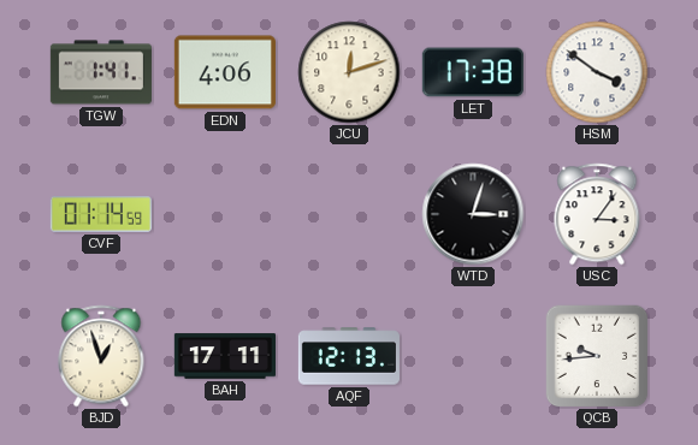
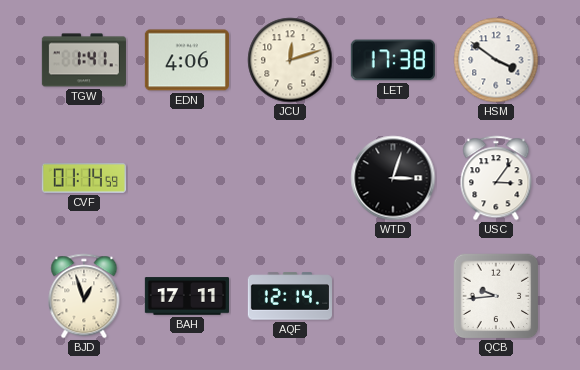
AQF: 12:13 -> 12:14
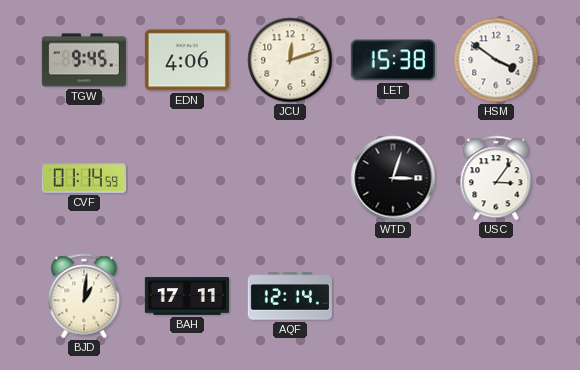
TGW: 1:41 -> 9:45
LET: 17:38 -> 15:38
BJD: 12:57 -> 1:01
QCB: 9:44 -> none
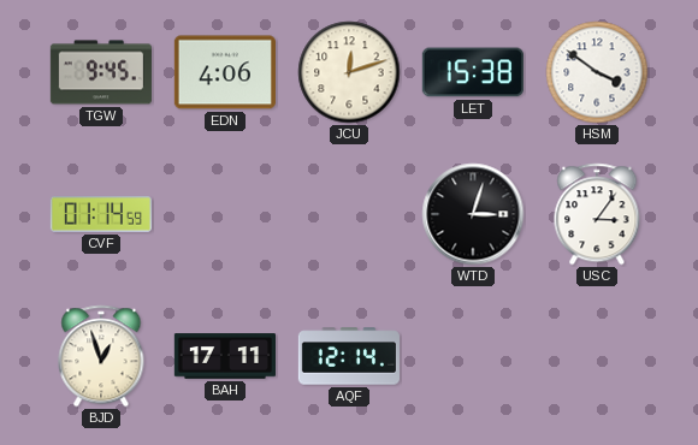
BJD: 1:01 -> 12:57
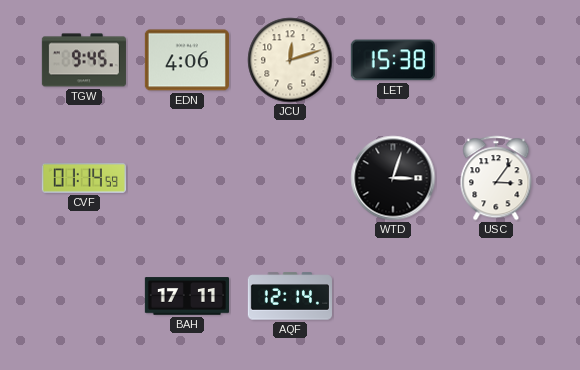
HSM: 3:51 -> none
BJD: 12:57 -> none
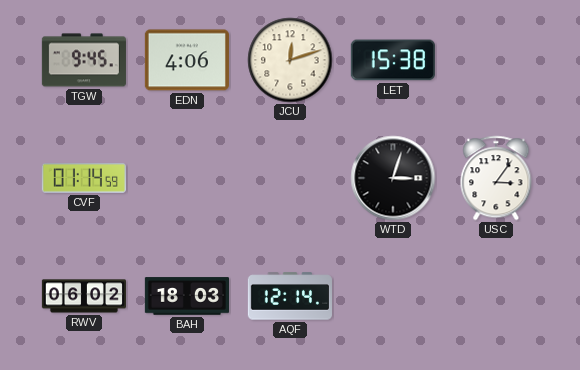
RWV: none -> 06:02
BAH: 17:11 -> 18:03
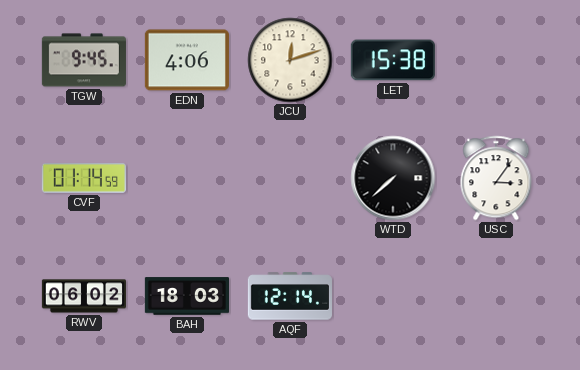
WTD: 3:03 -> 7:38
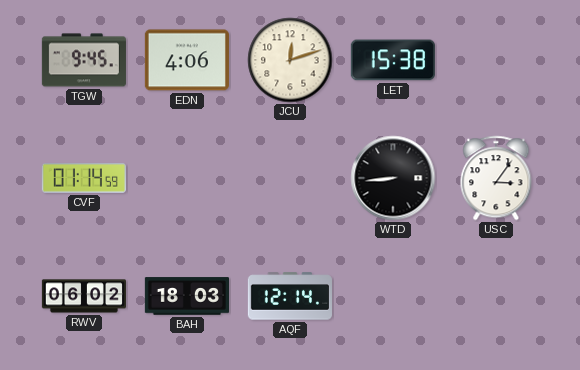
WTD: 7:38 -> 8:44
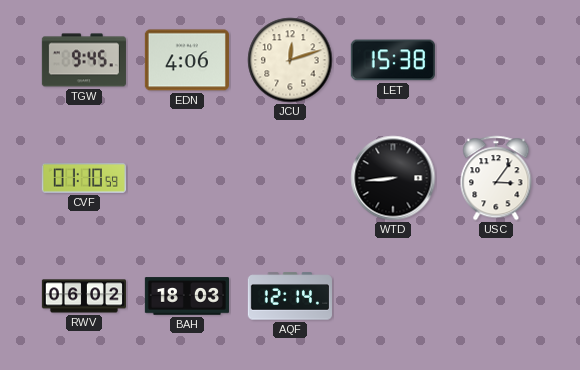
CVF: 01:14 -> 01:10
